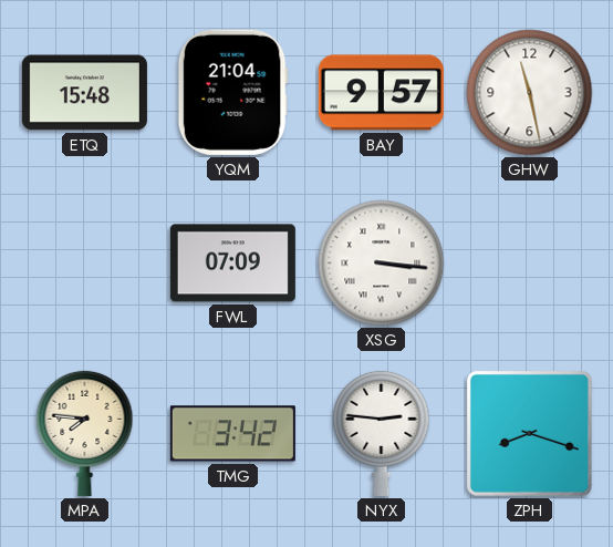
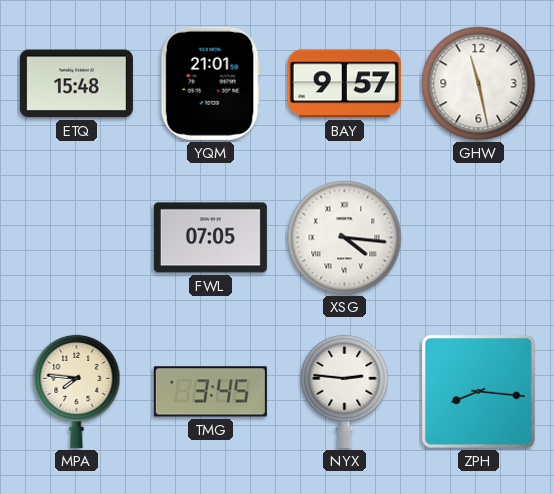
YQM: 21:04 -> 21:01
FWL: 07:09 -> 07:05
XSG: 3:16 -> 4:16
TMG: 3:42 -> 3:45
ZPH: 8:18 -> 8:16
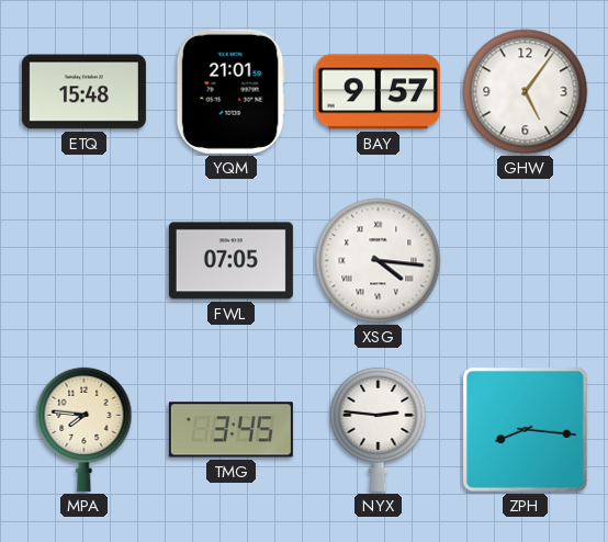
GHW: 11:28 -> 5:06
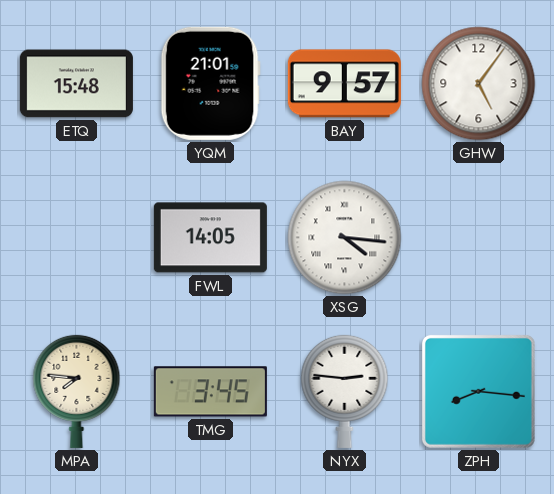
FWL: 07:05 -> 14:05
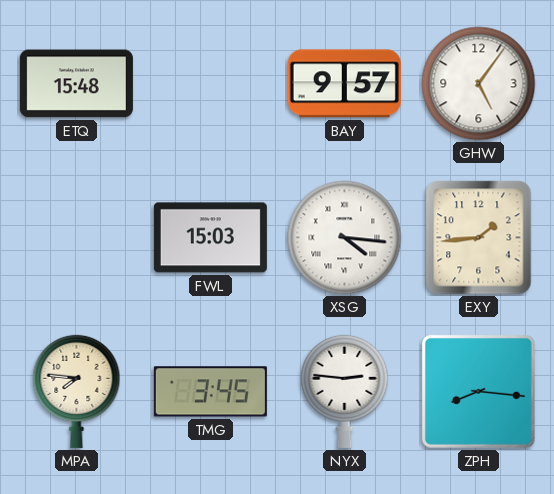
YQM: 21:01 -> none
FWL: 14:05 -> 15:03
EXY: none -> 1:44
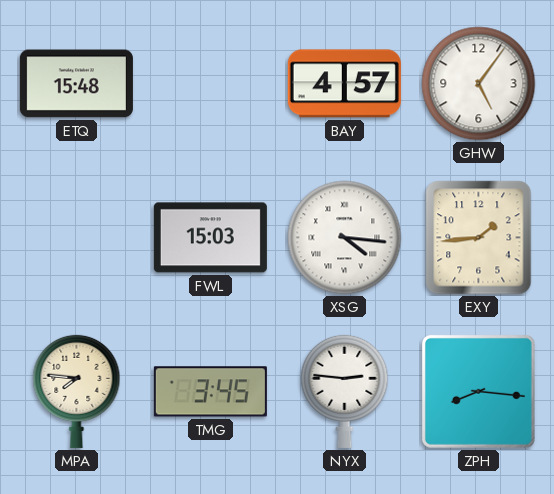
BAY: 9:57 -> 4:57
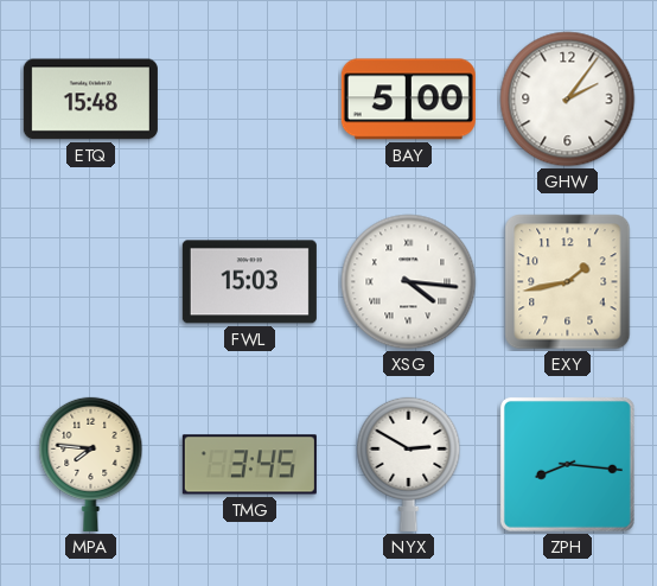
BAY: 4:57 -> 5:00
GHW: 5:06 -> 2:06
EXY: 1:44 -> 1:43
NYX: 2:46 -> 2:50
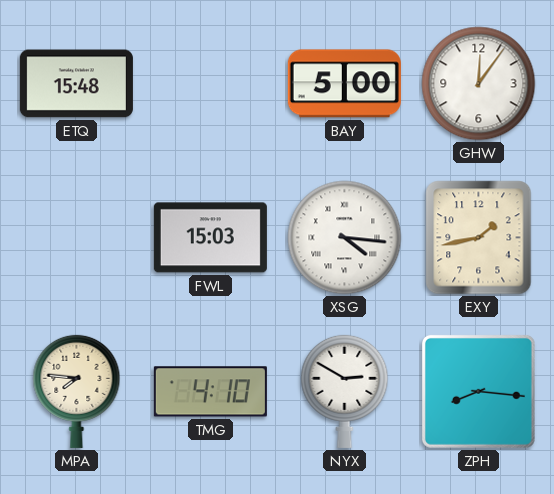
GHW: 2:06 -> 12:06
TMG: 3:45 -> 4:10
